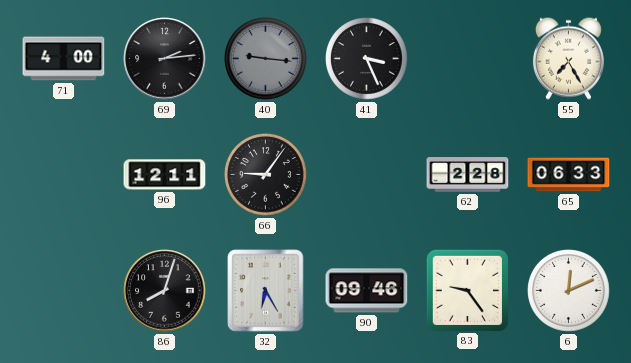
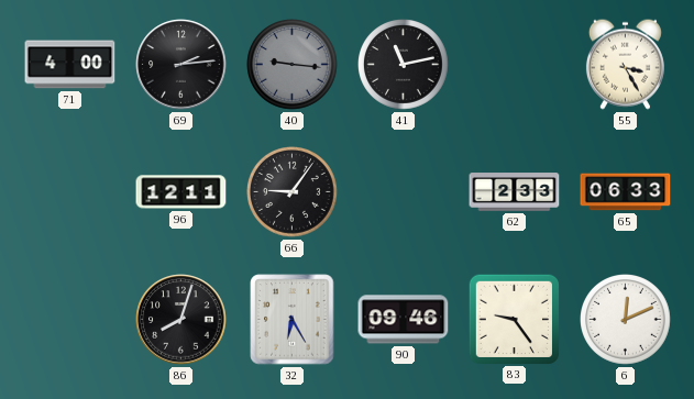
41: 3:26 -> 11:13
55: 7:25 -> 3:25
62: 2:28 -> 2:33
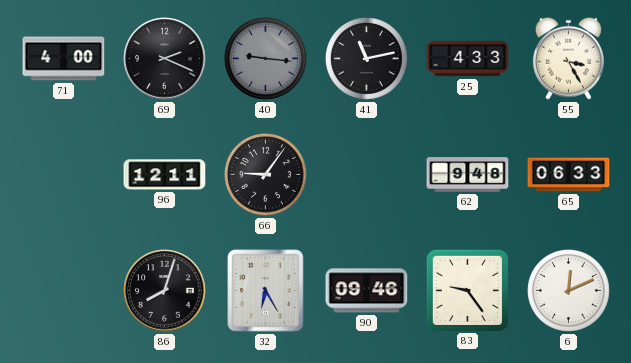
69: 2:14 -> 2:19
25: none -> 4:33
62: 2:33 -> 9:48
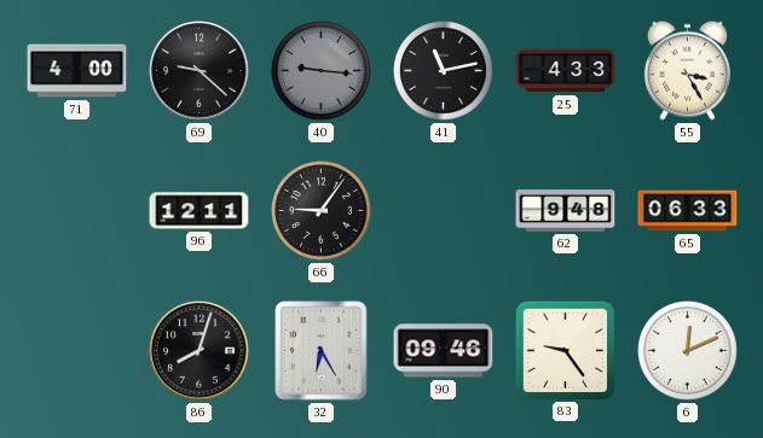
69: 2:19 -> 9:22
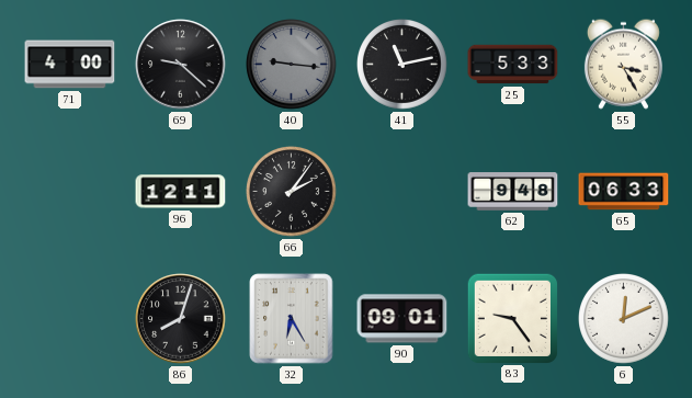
25: 4:33 -> 5:33
66: 9:06 -> 2:06
90: 09:46 -> 09:01
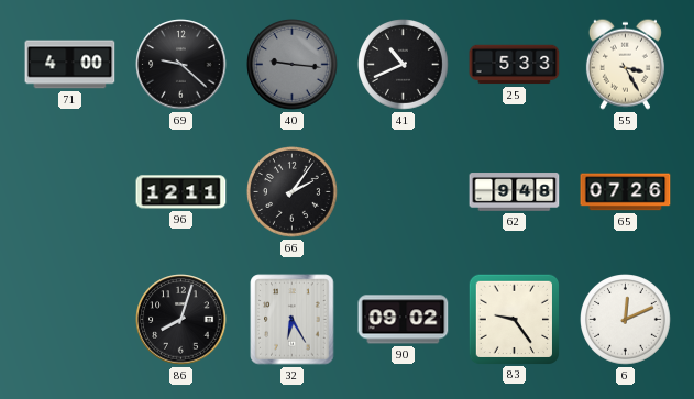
41: 11:13 -> 10:41
65: 06:33 -> 07:26
90: 09:01 -> 09:02
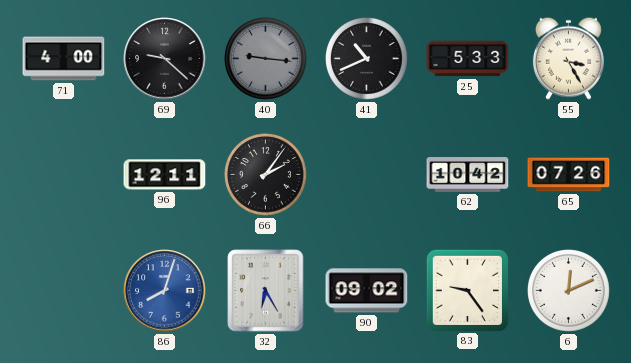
62: 9:48 -> 10:42
86 dial: black -> blue
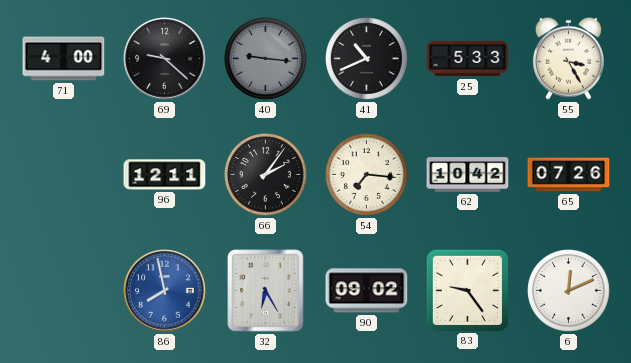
54: none -> 7:16
86: 8:03 -> 7:58
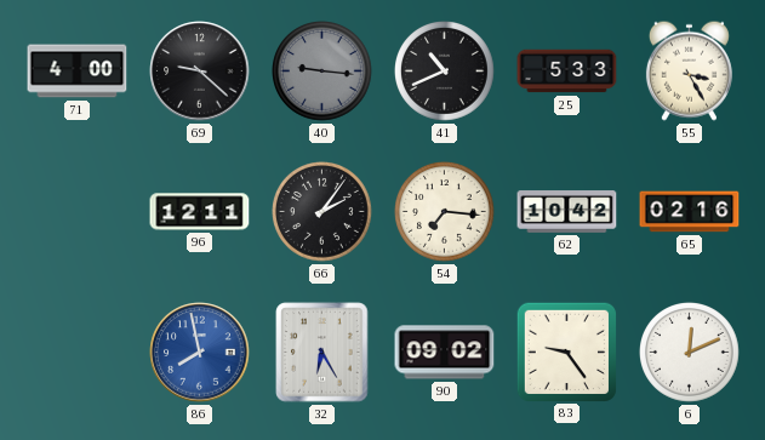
65: 07:26 -> 02:16
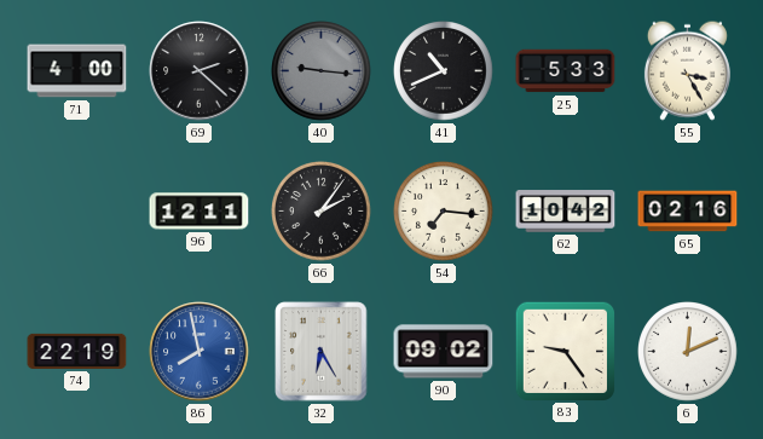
69: 9:22 -> 2:22
74: none -> 22:19
